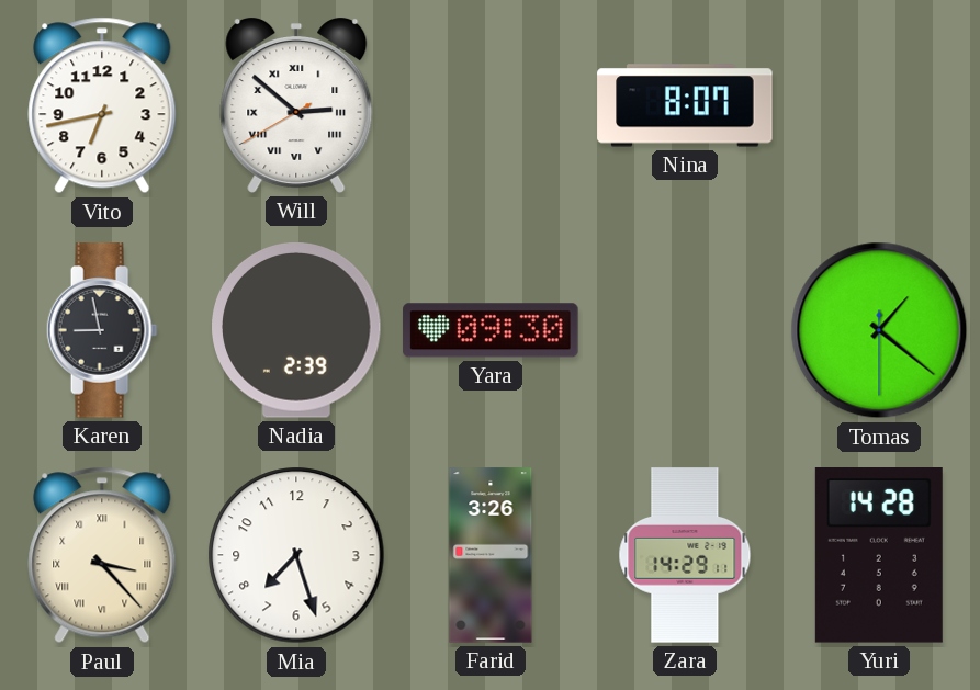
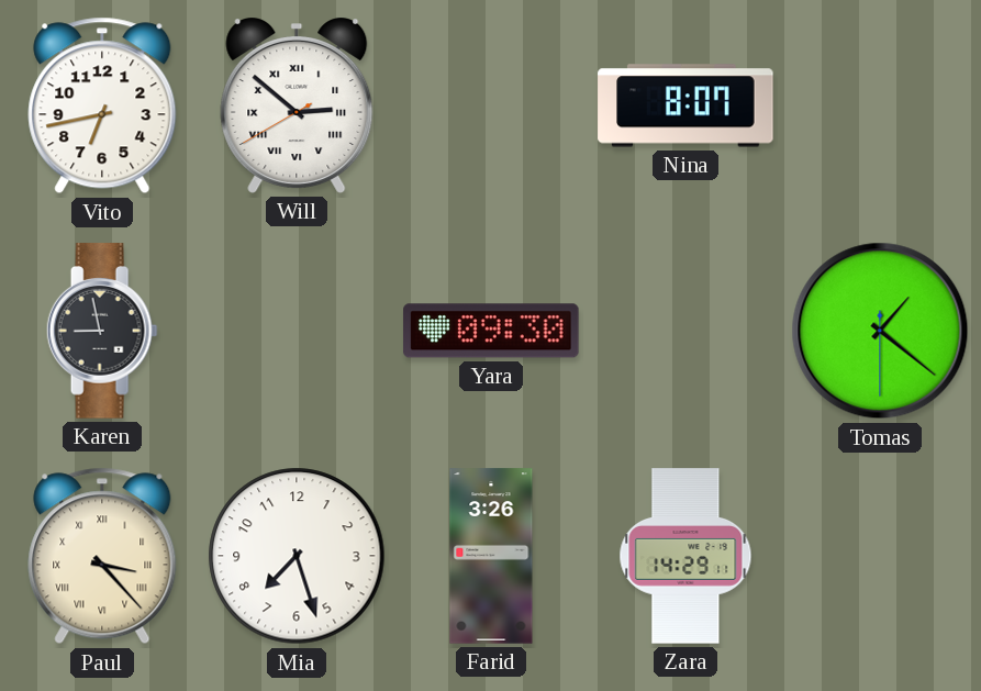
Nadia: 2:39 -> none
Yuri: 14:28 -> none
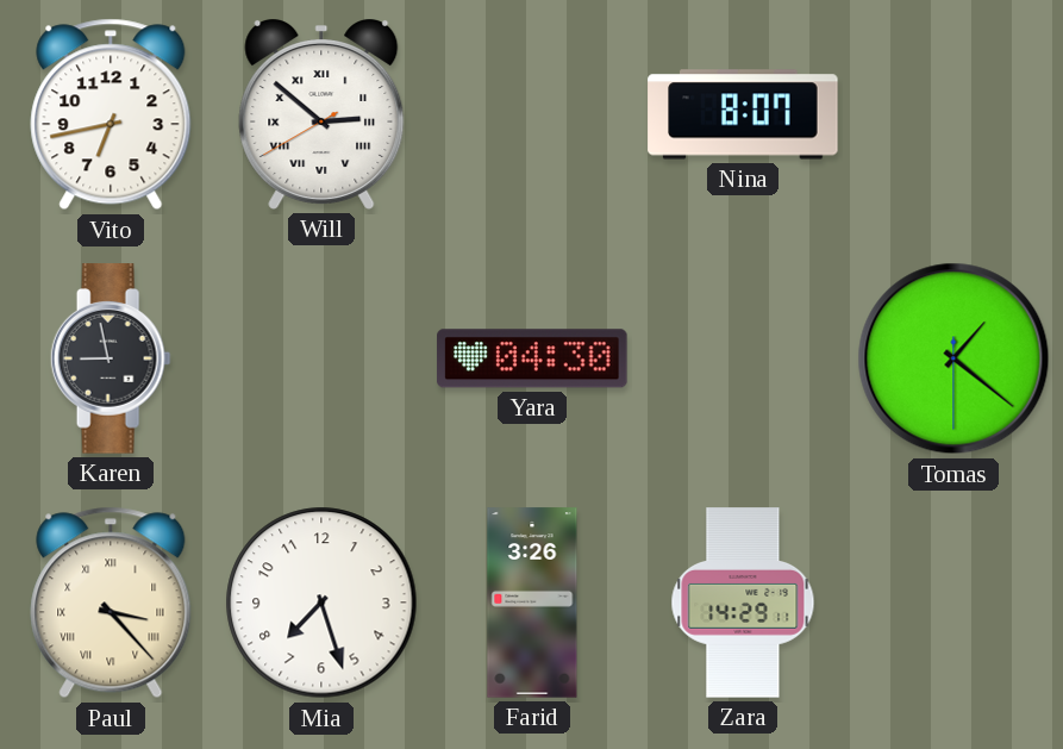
Yara: 09:30 -> 04:30
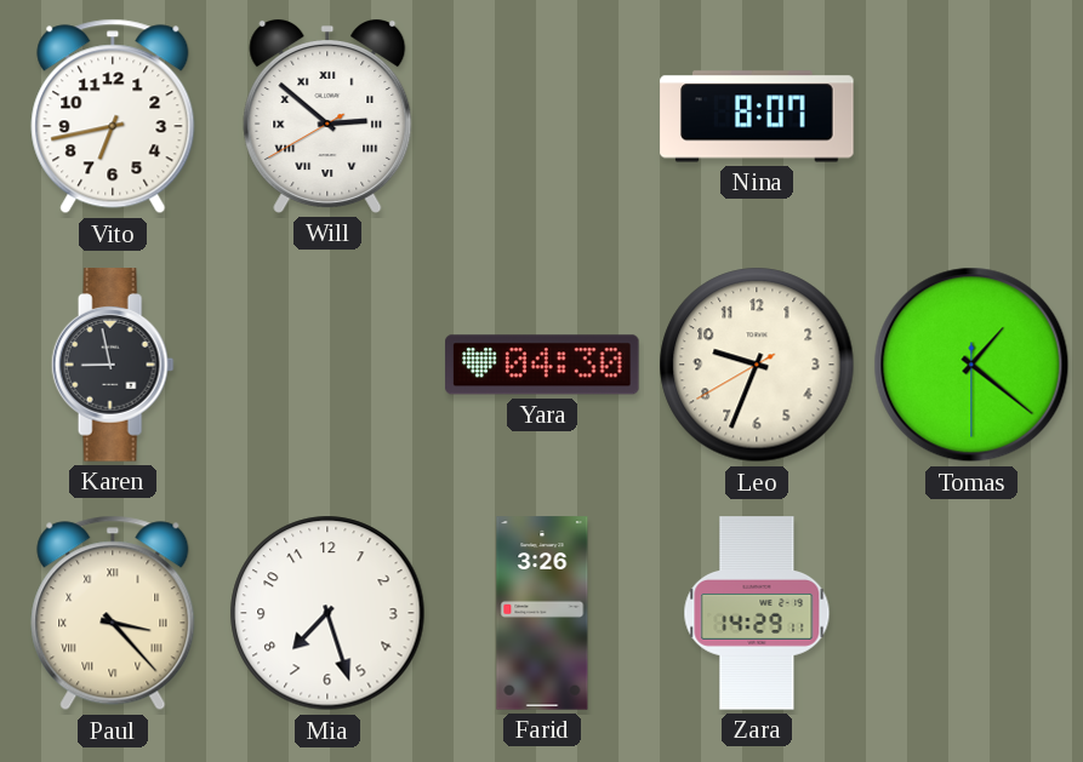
Leo: none -> 9:33
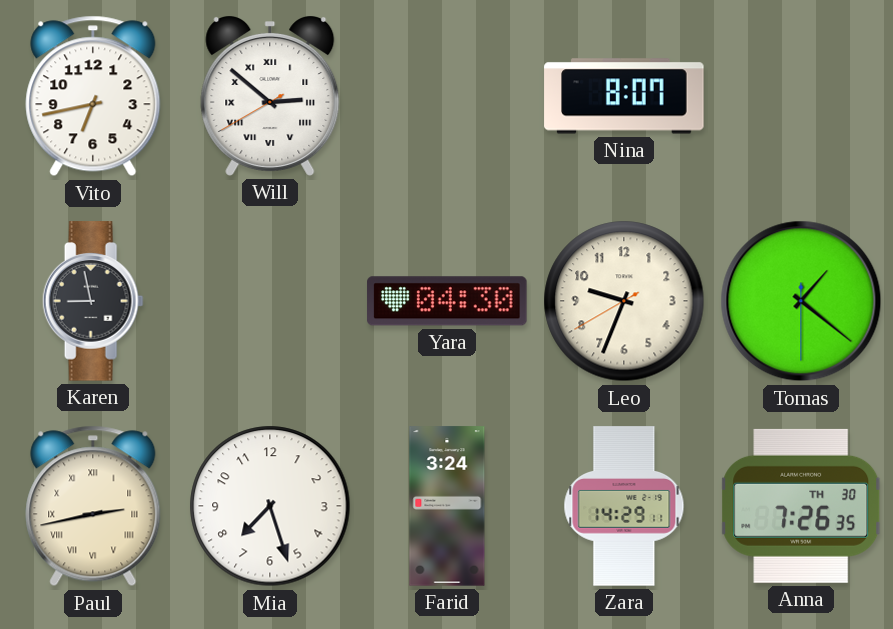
Paul: 3:23 -> 2:43
Farid: 3:26 -> 3:24
Anna: none -> 7:26
